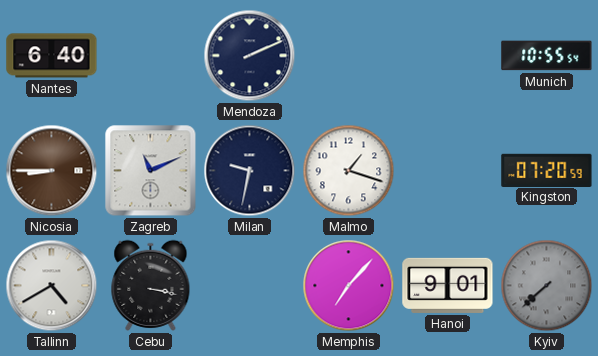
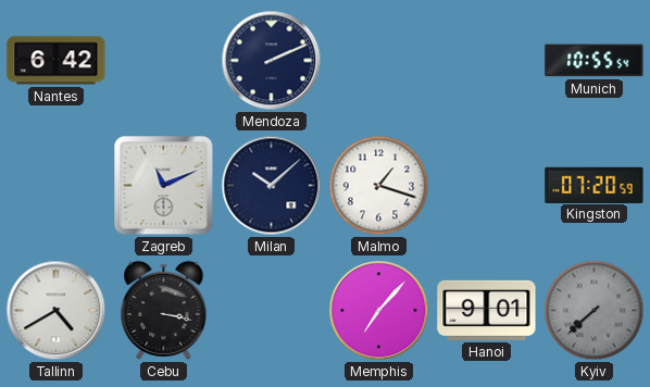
Nantes: 6:40 -> 6:42
Nicosia: 8:45 -> none
Milan: 9:32 -> 10:08
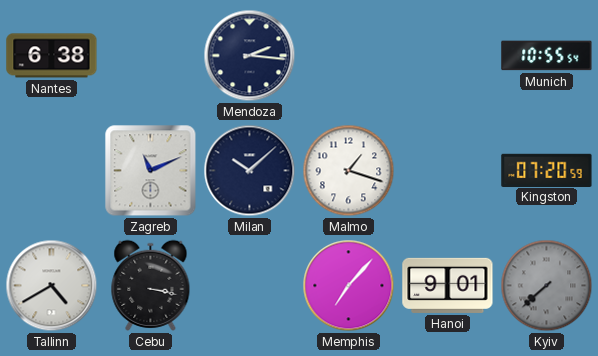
Nantes: 6:42 -> 6:38
Mendoza: 2:11 -> 2:16
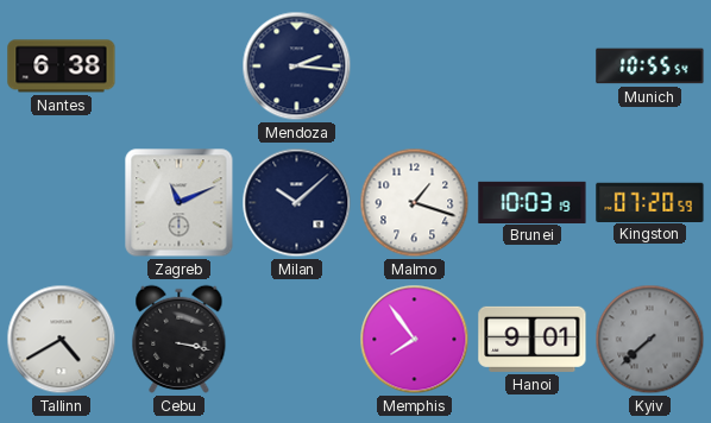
Brunei: none -> 10:03
Memphis: 7:07 -> 7:54
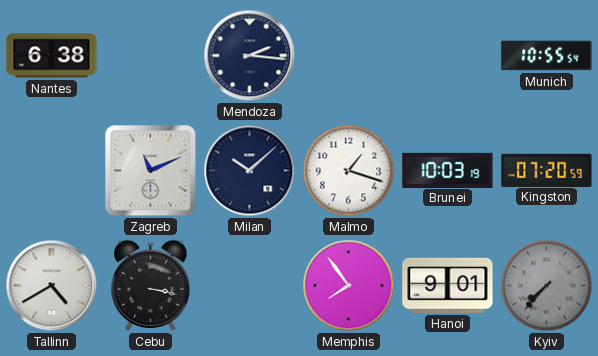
Kyiv: 7:38 -> 7:37
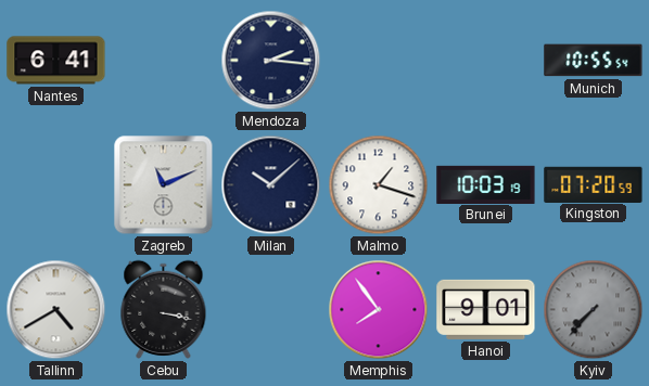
Nantes: 6:38 -> 6:41
